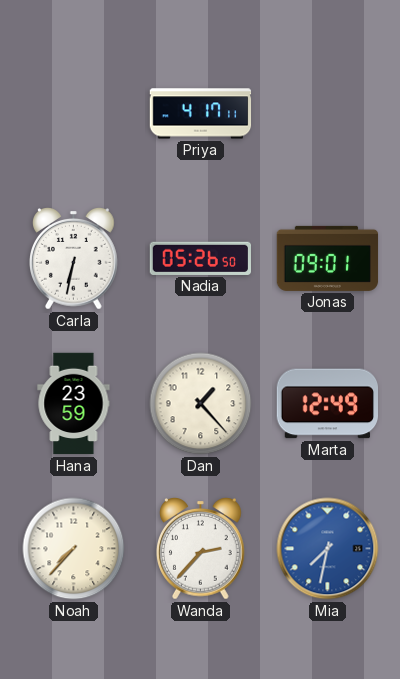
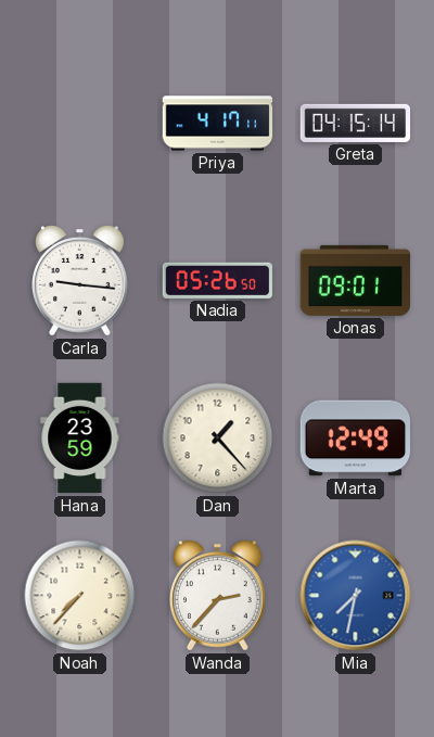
Greta: none -> 04:15
Carla: 6:32 -> 9:16
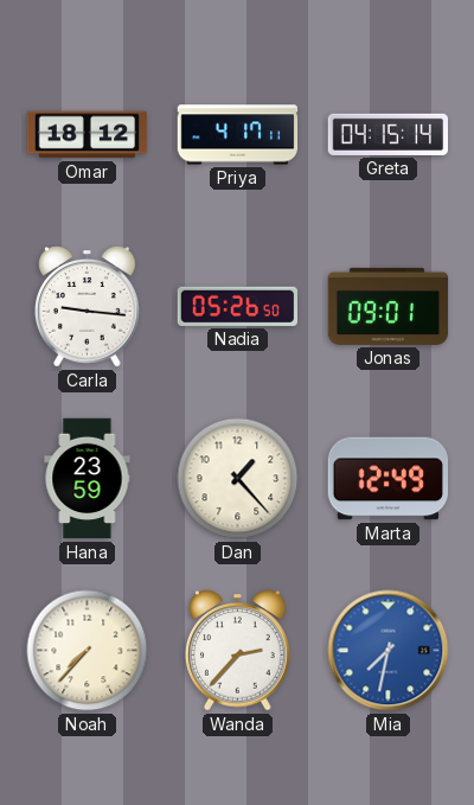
Omar: none -> 18:12
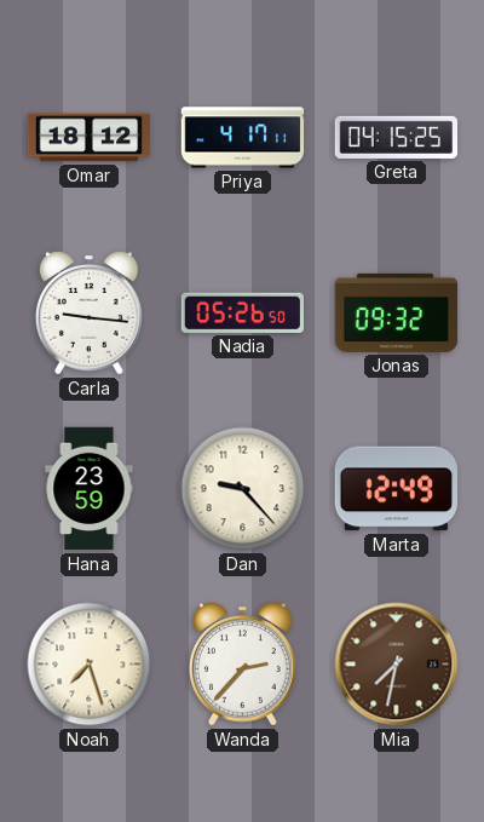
Greta: 04:15:14 -> 04:15:25
Jonas: 09:01 -> 09:32
Dan: 1:23 -> 9:23
Noah: 7:37 -> 7:27
Mia dial: blue -> brown
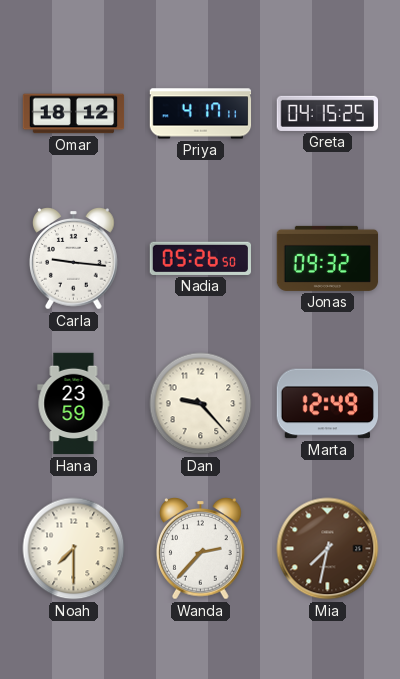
Noah: 7:27 -> 7:30
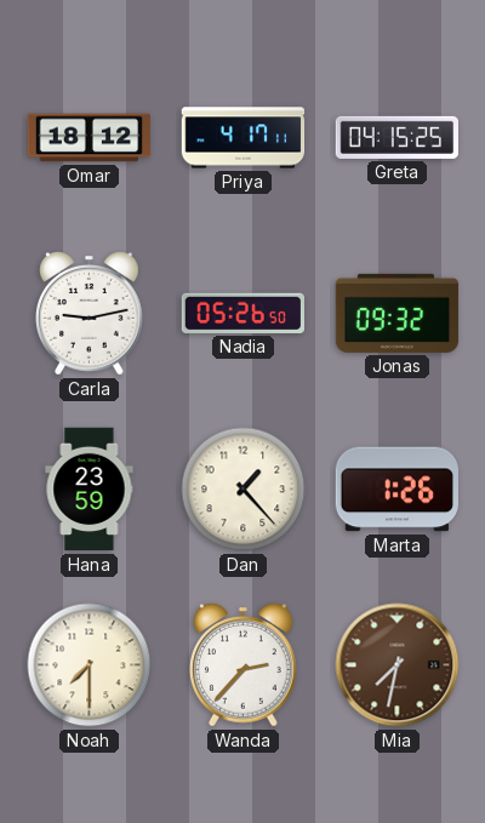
Carla: 9:16 -> 9:13
Dan: 9:23 -> 1:23
Marta: 12:49 -> 1:26
